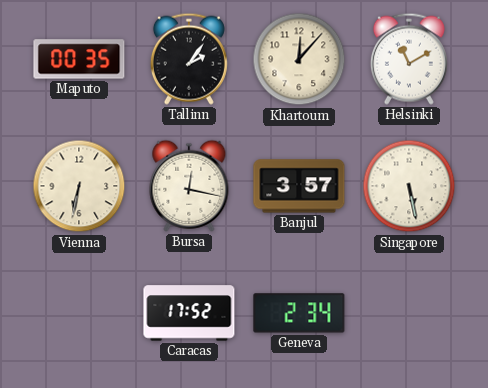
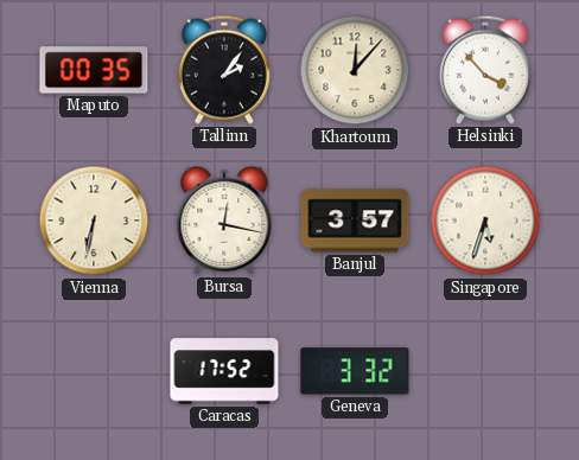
Helsinki: 11:10 -> 3:53
Singapore: 5:28 -> 5:33
Geneva: 2:34 -> 3:32
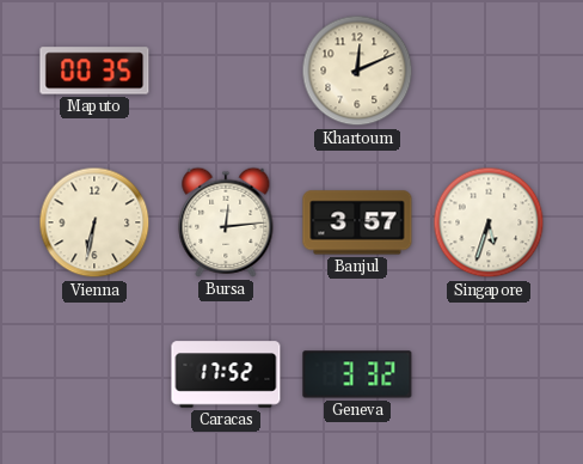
Tallinn: 2:06 -> none
Khartoum: 12:07 -> 12:11
Helsinki: 3:53 -> none
Bursa: 12:17 -> 12:14
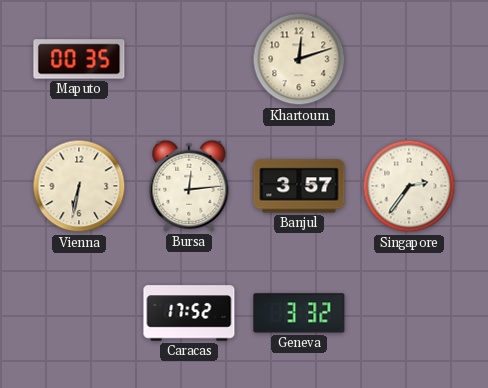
Khartoum: 12:11 -> 12:12
Singapore: 5:33 -> 2:36
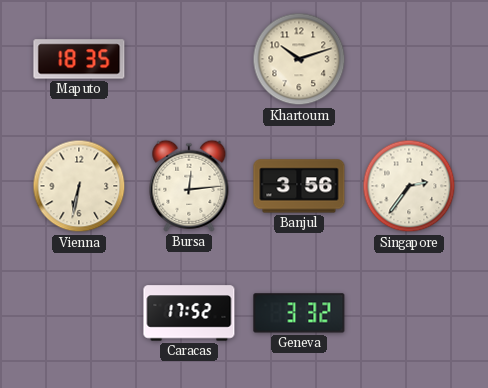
Maputo: 00:35 -> 18:35
Khartoum: 12:12 -> 10:12
Banjul: 3:57 -> 3:56
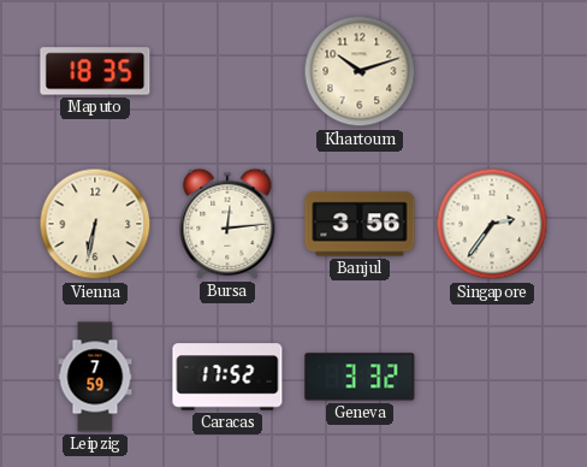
Leipzig: none -> 7:59
